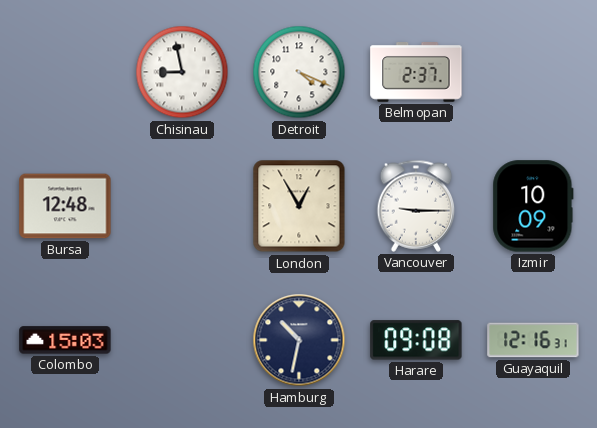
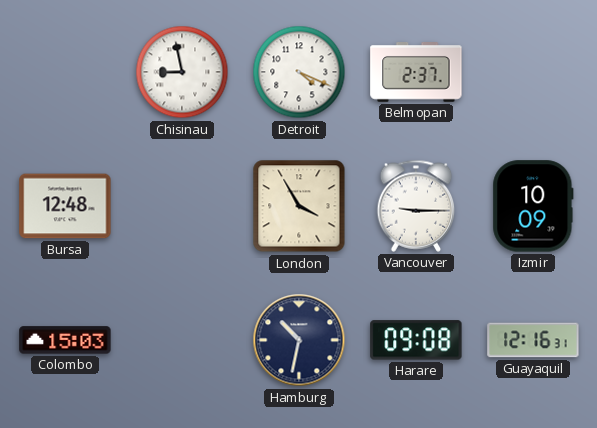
London: 12:55 -> 3:55
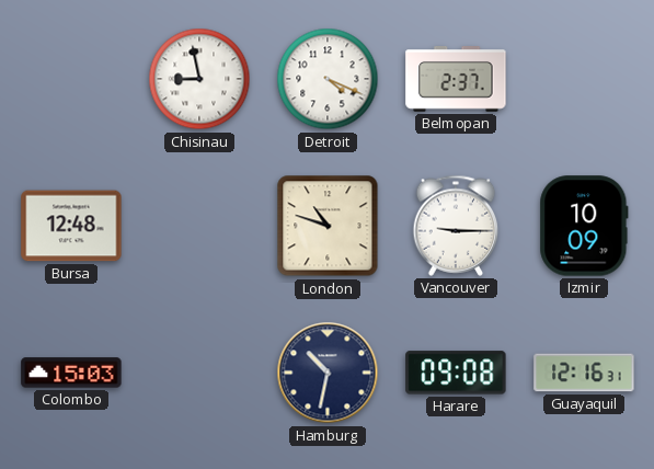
London: 3:55 -> 10:48
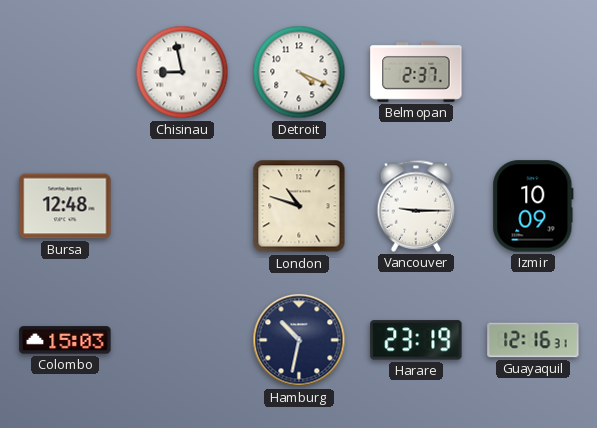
Harare: 09:08 -> 23:19
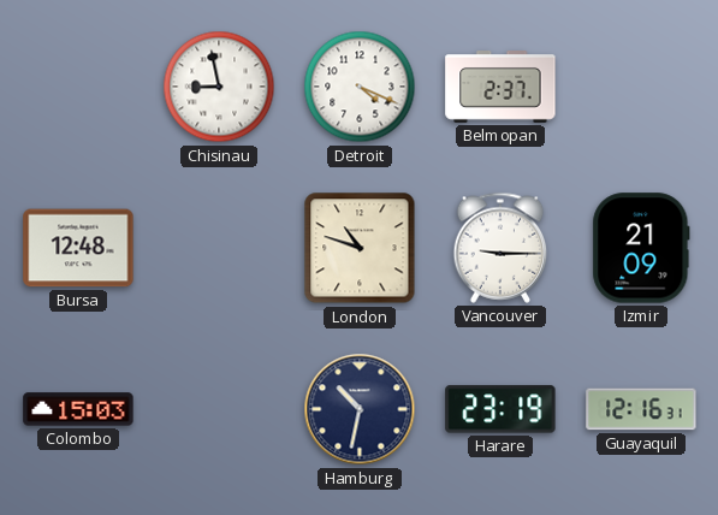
Izmir: 10:09 -> 21:09
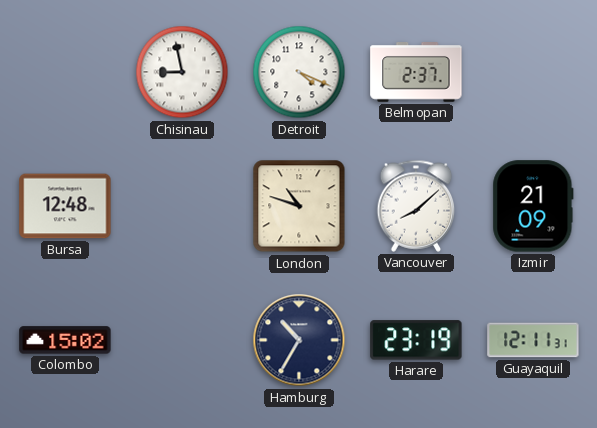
Vancouver: 9:15 -> 8:08
Colombo: 15:03 -> 15:02
Hamburg: 10:32 -> 10:35
Guayaquil: 12:16 -> 12:11
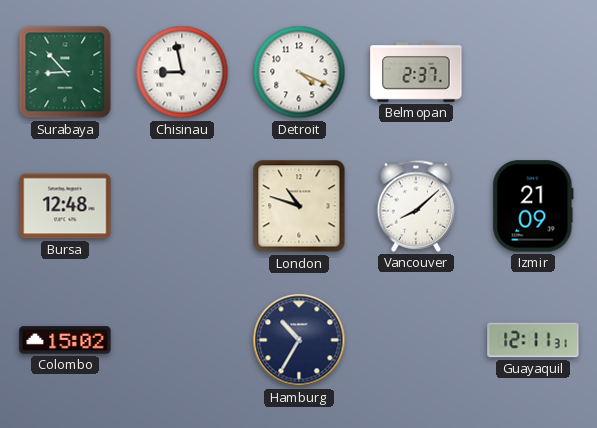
Surabaya: none -> 8:53
Harare: 23:19 -> none
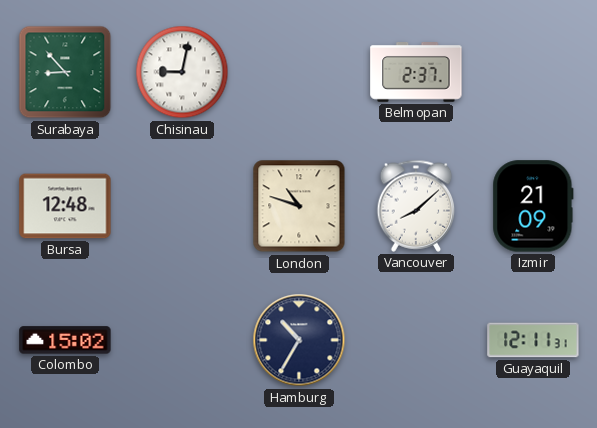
Chisinau: 8:58 -> 9:02
Detroit: 4:19 -> none
